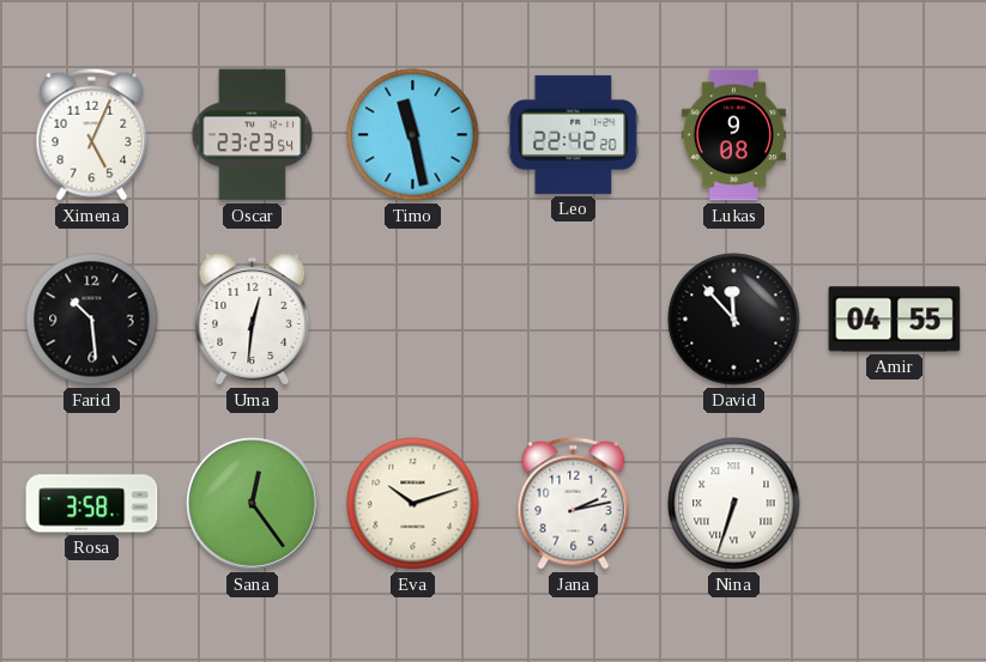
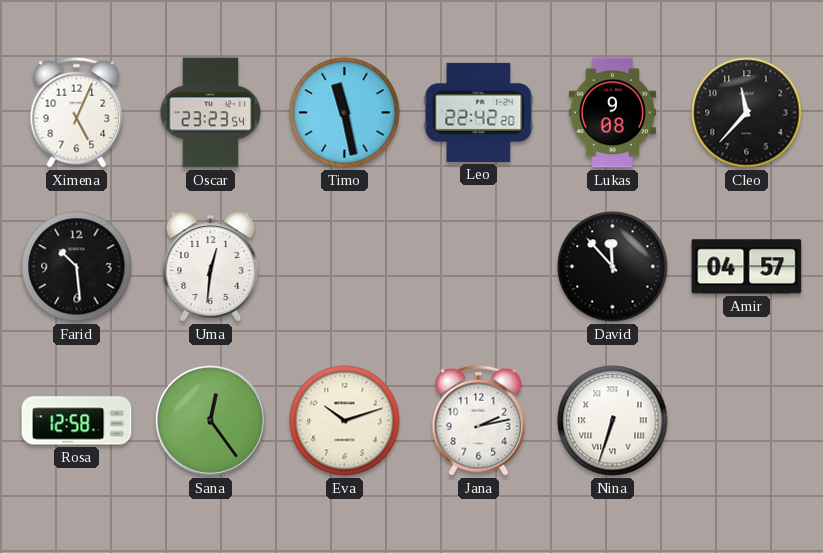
Cleo: none -> 11:37
Amir: 04:55 -> 04:57
Rosa: 3:58 -> 12:58
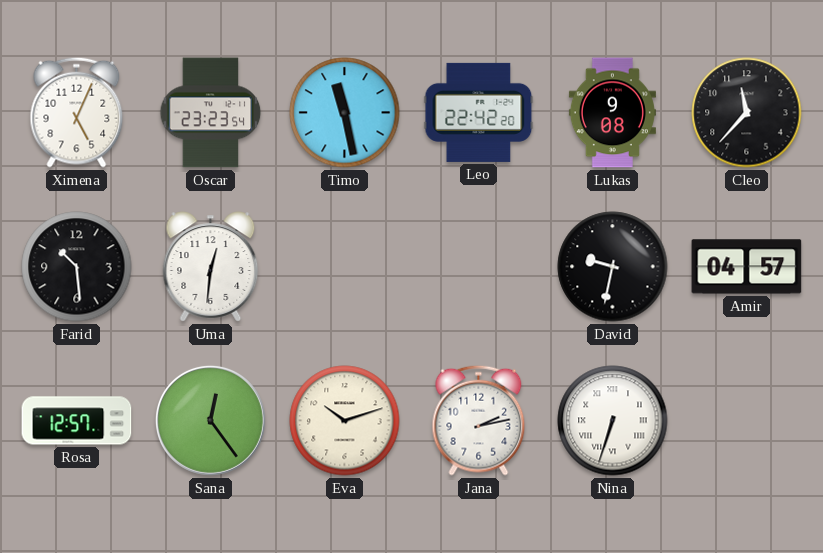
David: 11:53 -> 9:32
Rosa: 12:58 -> 12:57
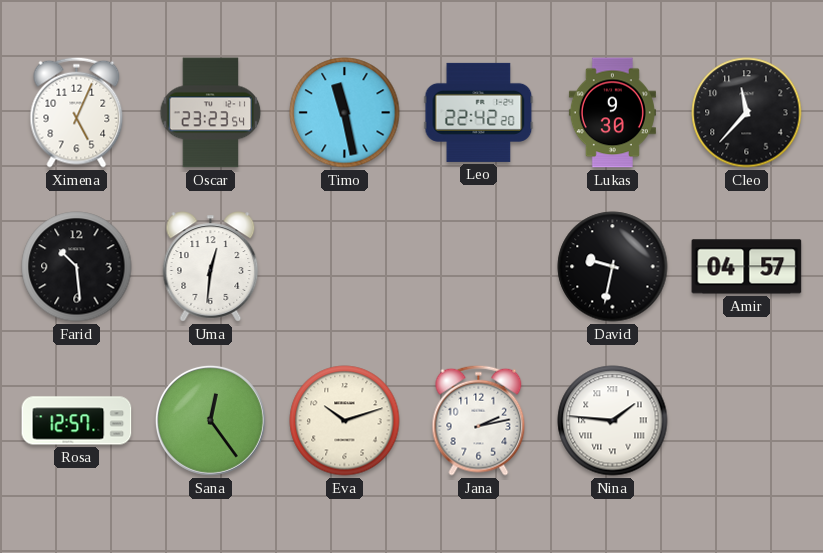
Lukas: 9:08 -> 9:30
Nina: 6:33 -> 1:46
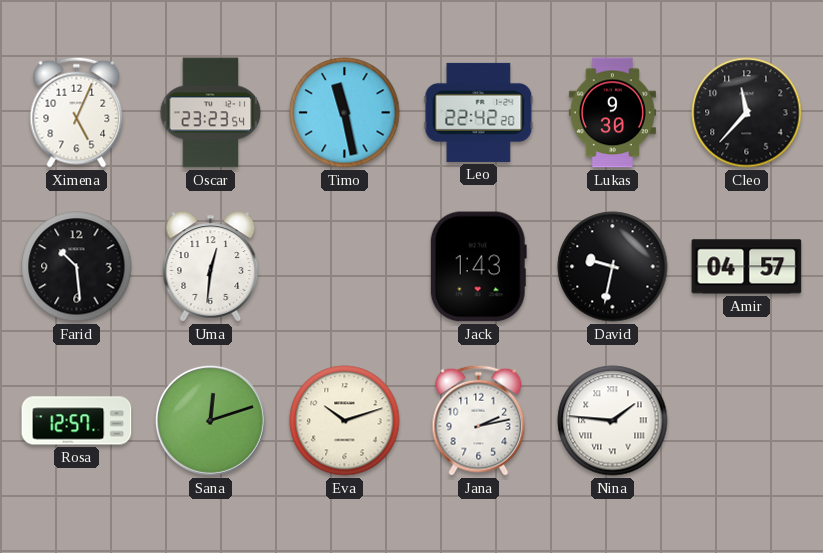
Jack: none -> 1:43
Sana: 12:24 -> 12:12
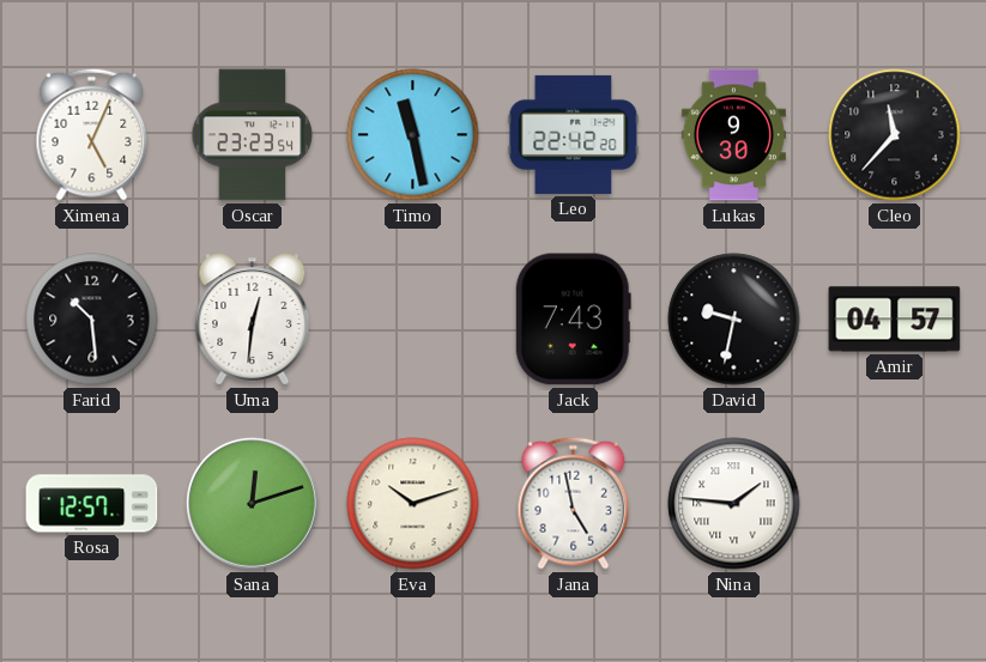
Jack: 1:43 -> 7:43
Jana: 2:13 -> 4:58
